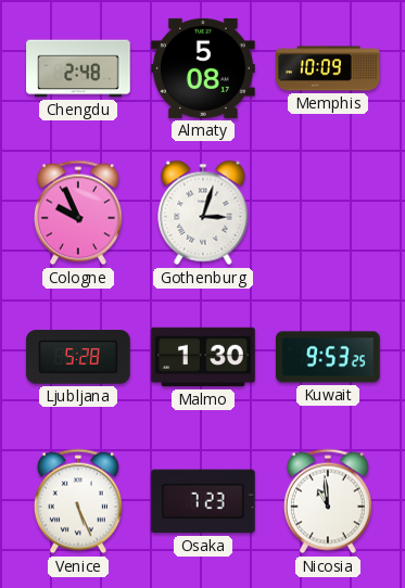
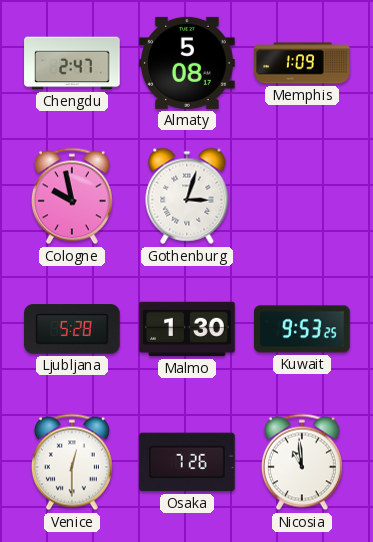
Chengdu: 2:48 -> 2:47
Memphis: 10:09 -> 1:09
Cologne: 9:56 -> 9:58
Venice: 5:26 -> 12:30
Osaka: 7:23 -> 7:26
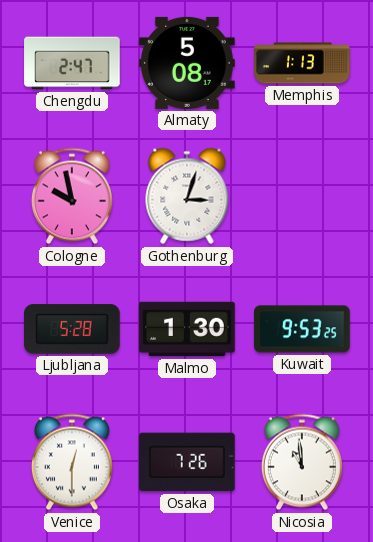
Memphis: 1:09 -> 1:13
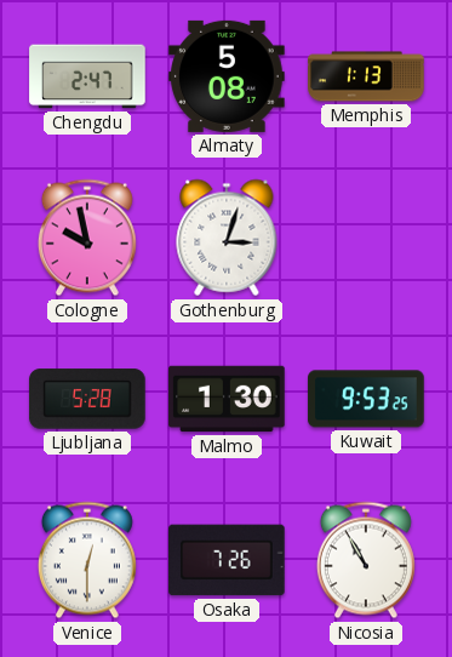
Nicosia: 10:59 -> 10:55
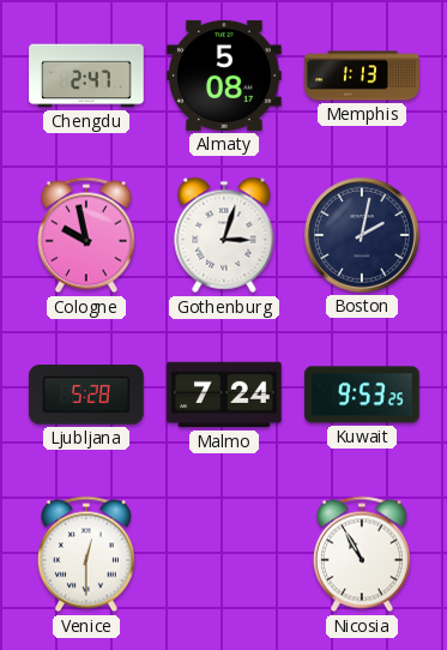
Boston: none -> 2:02
Malmo: 1:30 -> 7:24
Osaka: 7:26 -> none
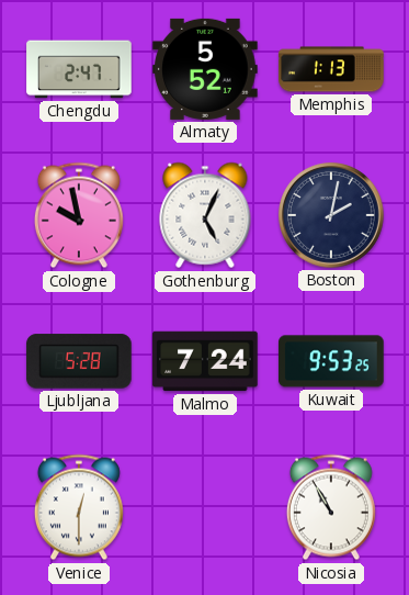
Almaty: 5:08 -> 5:52
Gothenburg: 3:03 -> 5:04
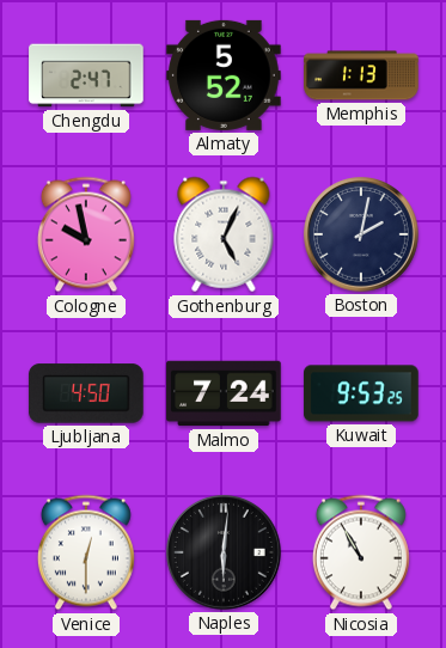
Ljubljana: 5:28 -> 4:50
Naples: none -> 6:01
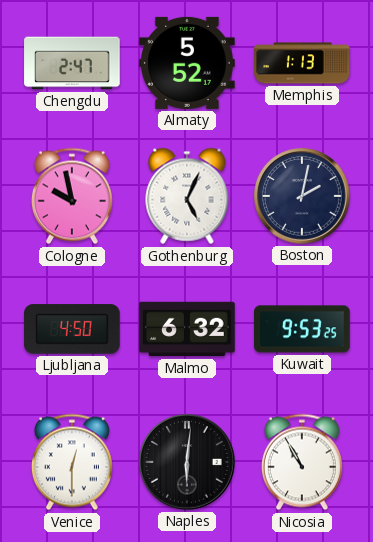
Malmo: 7:24 -> 6:32
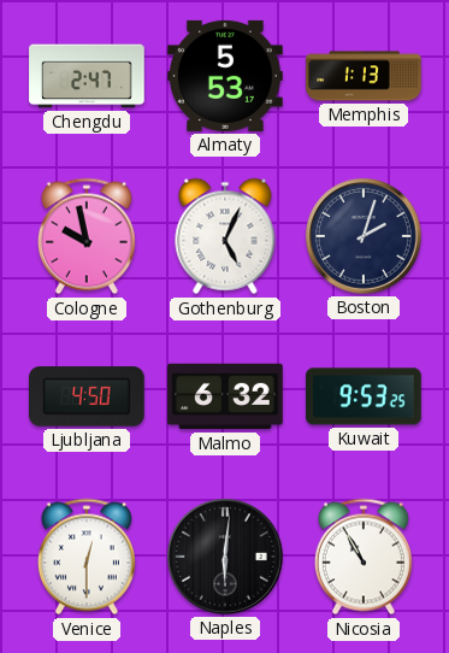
Almaty: 5:52 -> 5:53
Boston: 2:02 -> 2:03
